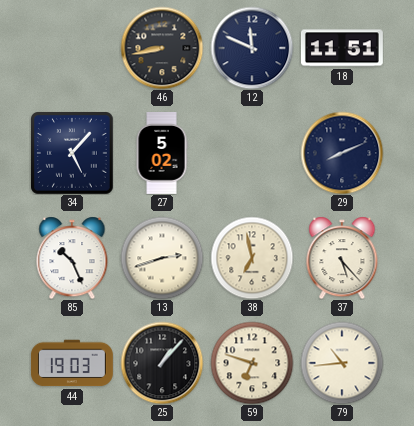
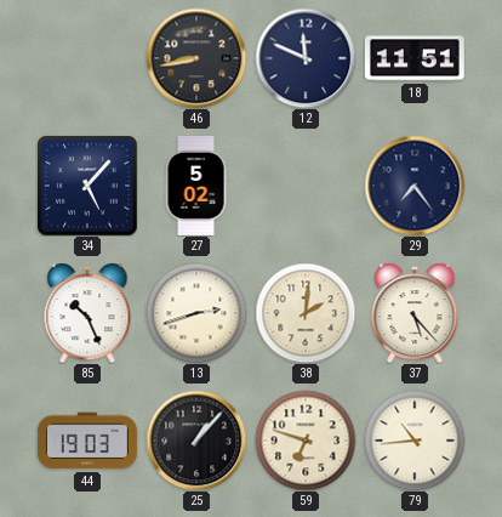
29: 8:11 -> 7:24
38: 6:58 -> 2:01
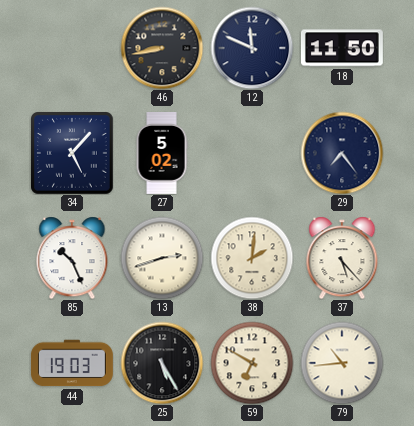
18: 11:51 -> 11:50
25: 1:07 -> 5:25
59: 6:48 -> 6:50
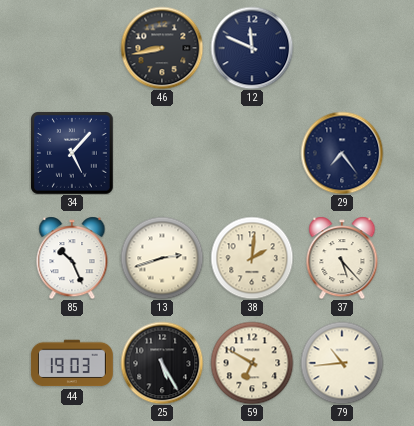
18: 11:50 -> none
27: 5:02 -> none
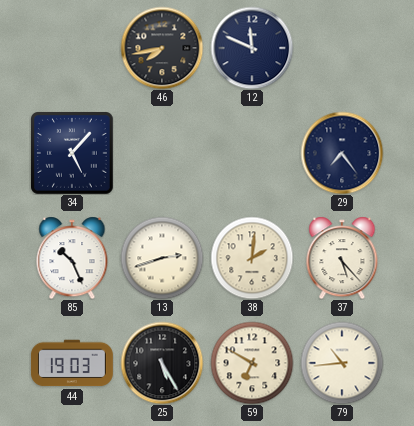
46: 8:43 -> 7:43
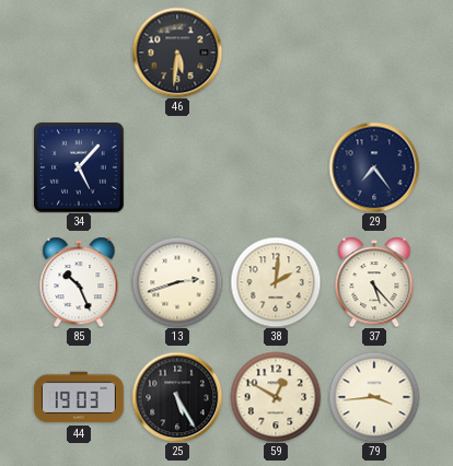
46: 7:43 -> 5:31
12: 11:49 -> none
59: 6:50 -> 12:50
79: 10:44 -> 3:44
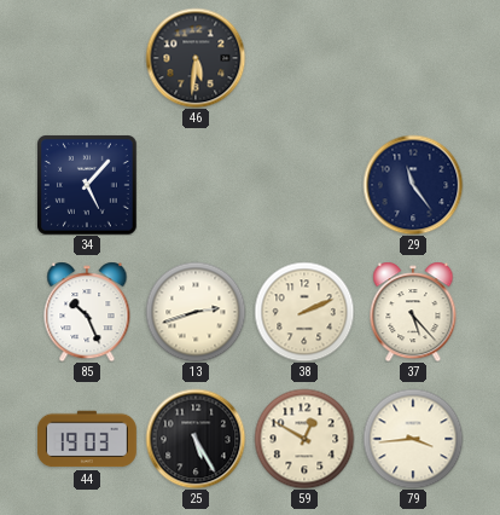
29: 7:24 -> 11:24
38: 2:01 -> 2:11
